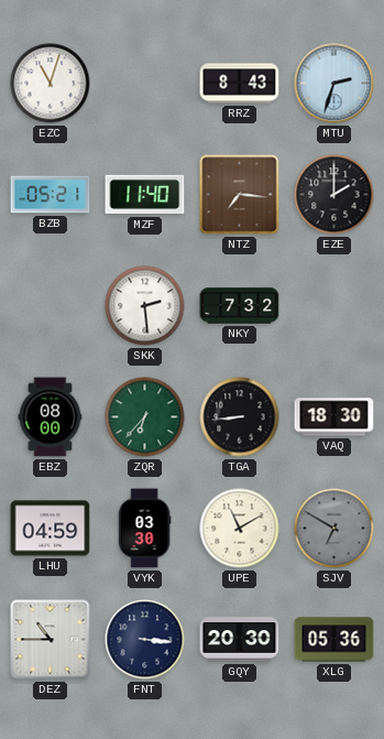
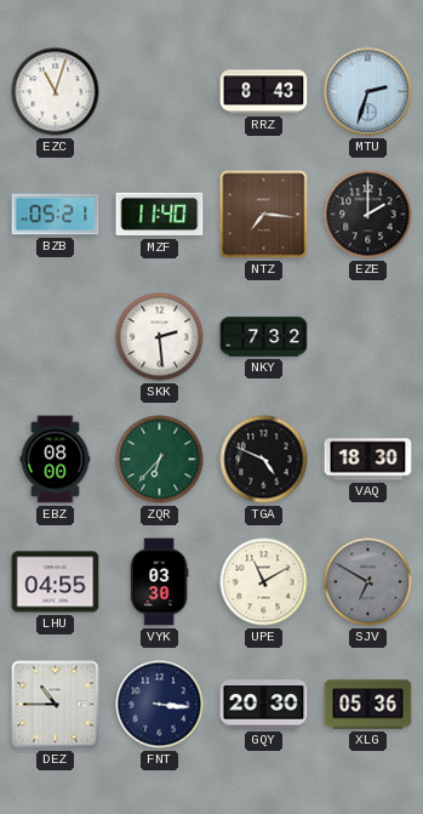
TGA: 8:44 -> 4:49
LHU: 04:59 -> 04:55
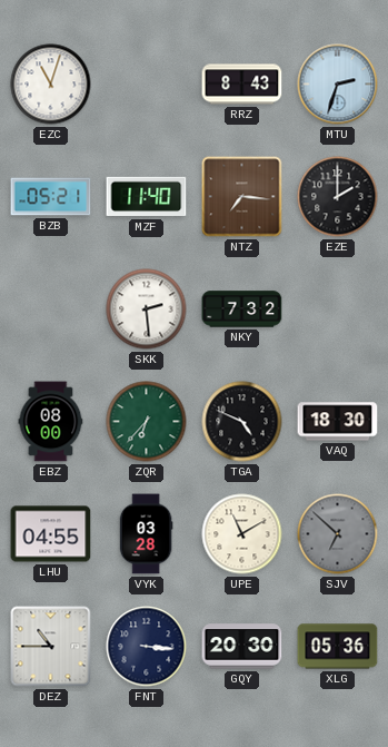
VYK: 03:30 -> 03:28
SJV: 6:50 -> 6:52
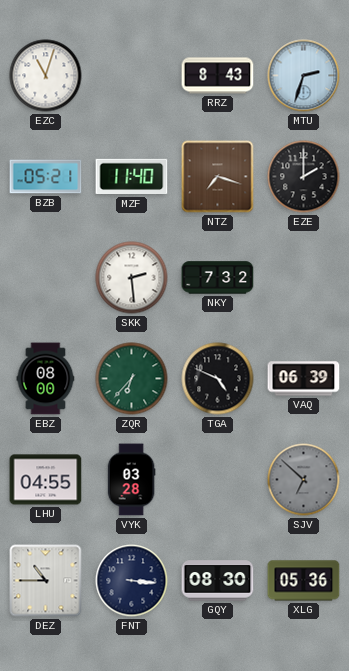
NTZ: 7:16 -> 7:18
VAQ: 18:30 -> 06:39
UPE: 11:10 -> none
GQY: 20:30 -> 08:30
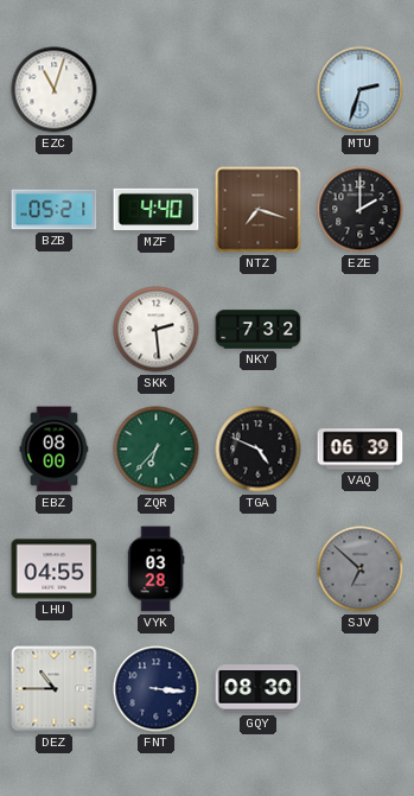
RRZ: 8:43 -> none
MZF: 11:40 -> 4:40
XLG: 05:36 -> none
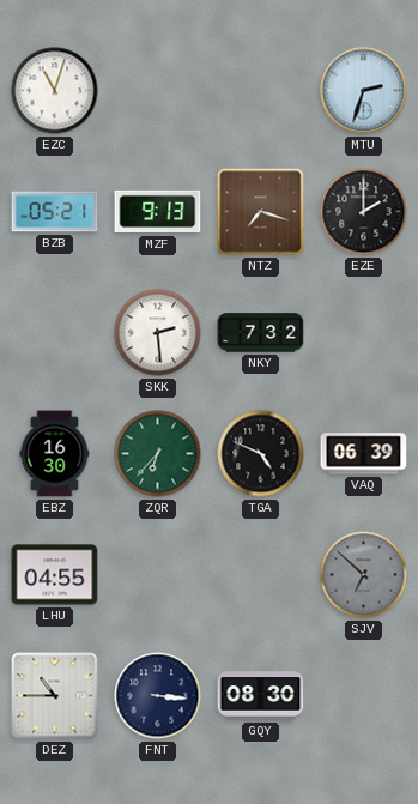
MZF: 4:40 -> 9:13
EBZ: 08:00 -> 16:30
VYK: 03:28 -> none
